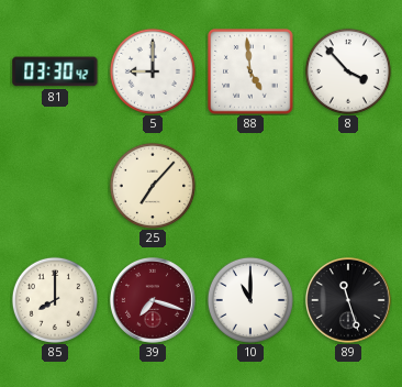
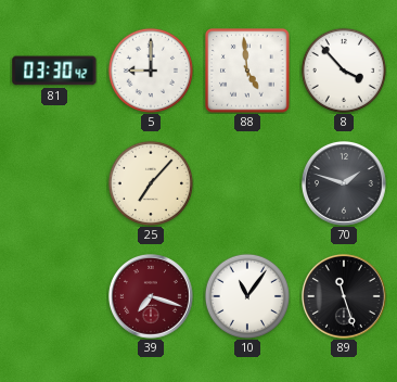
70: none -> 1:48
85: 8:00 -> none
10: 11:00 -> 11:06
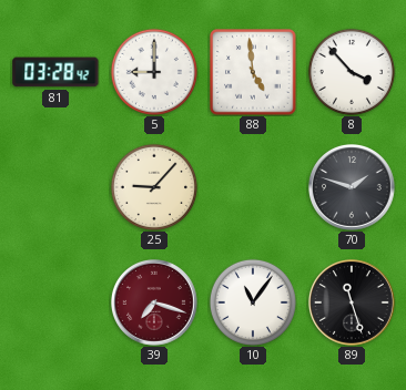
81: 03:30 -> 03:28
25: 7:07 -> 9:07
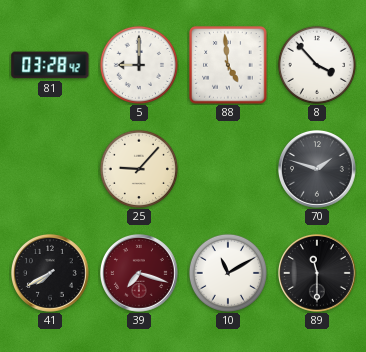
41: none -> 7:40
10: 11:06 -> 11:10
89: 11:27 -> 11:30
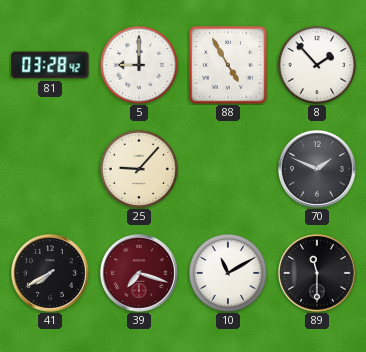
88: 4:59 -> 4:55
8: 3:53 -> 1:53
70: 1:48 -> 1:49
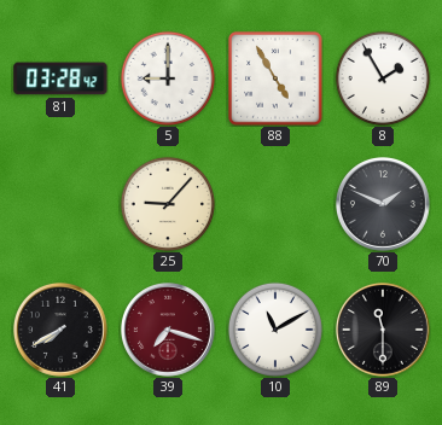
8: 1:53 -> 1:55
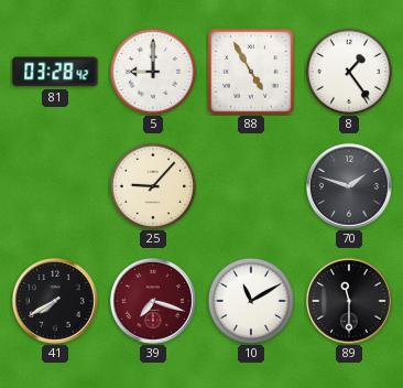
8: 1:55 -> 1:24
70: 1:49 -> 1:48
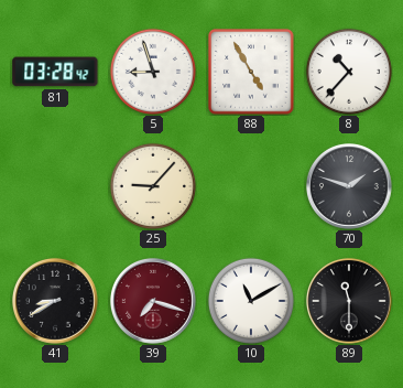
5: 9:00 -> 8:57
8: 1:24 -> 10:37
41: 7:40 -> 8:40
